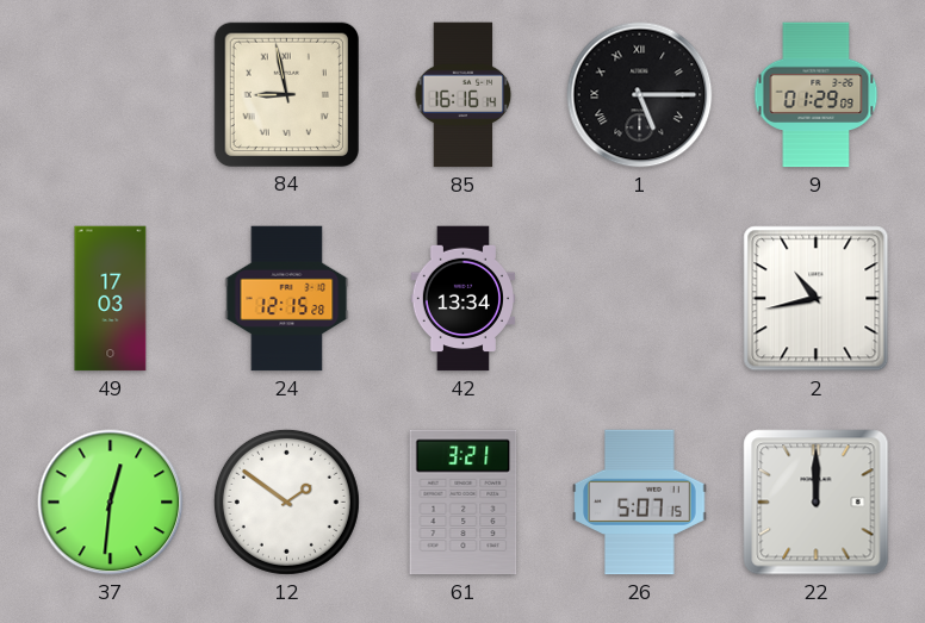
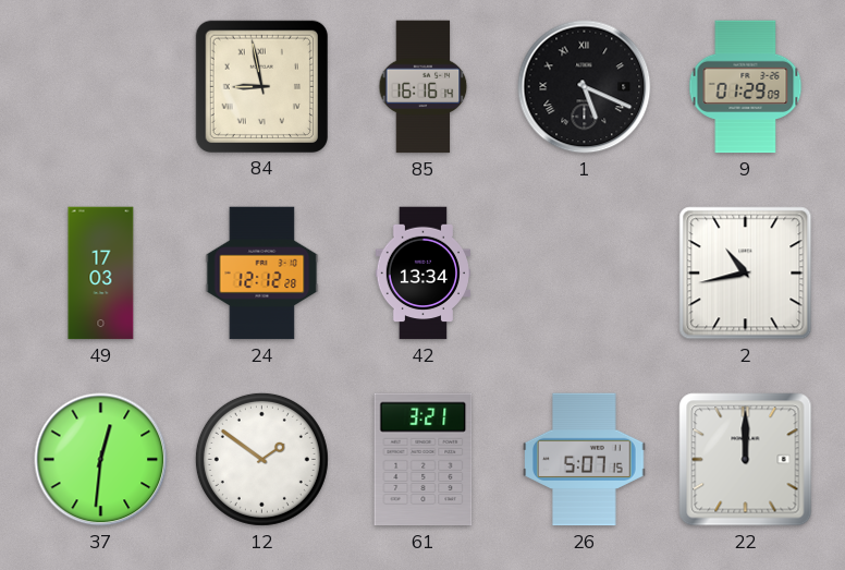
1: 5:15 -> 5:19
24: 12:15 -> 12:12
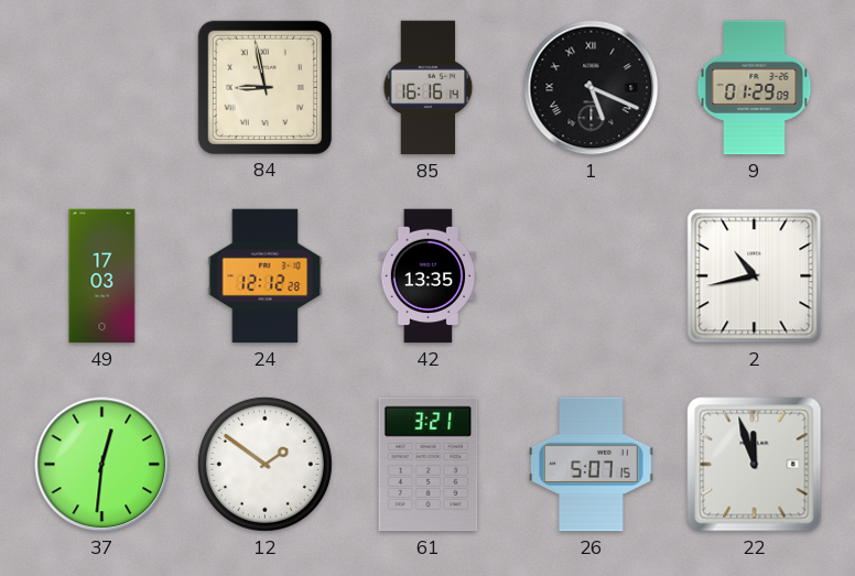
42: 13:34 -> 13:35
22: 12:00 -> 11:57
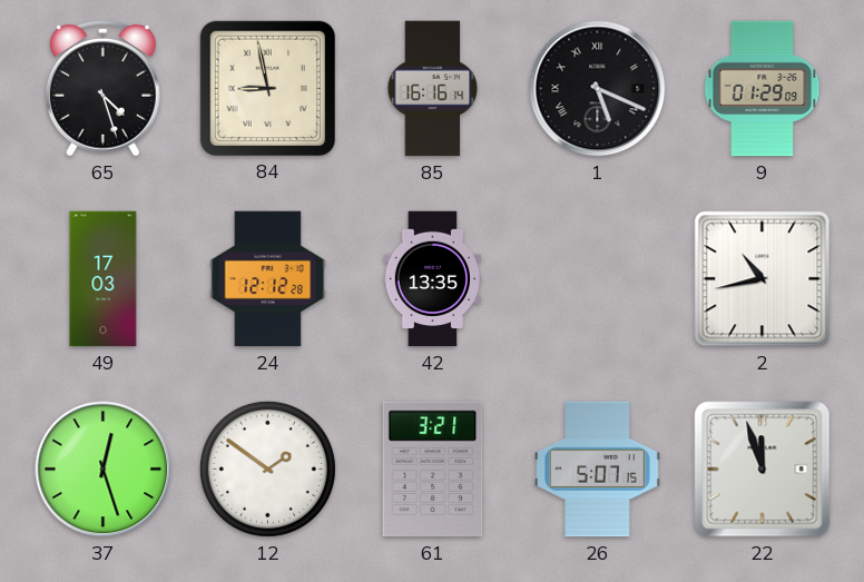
65: none -> 4:27
37: 12:31 -> 12:27
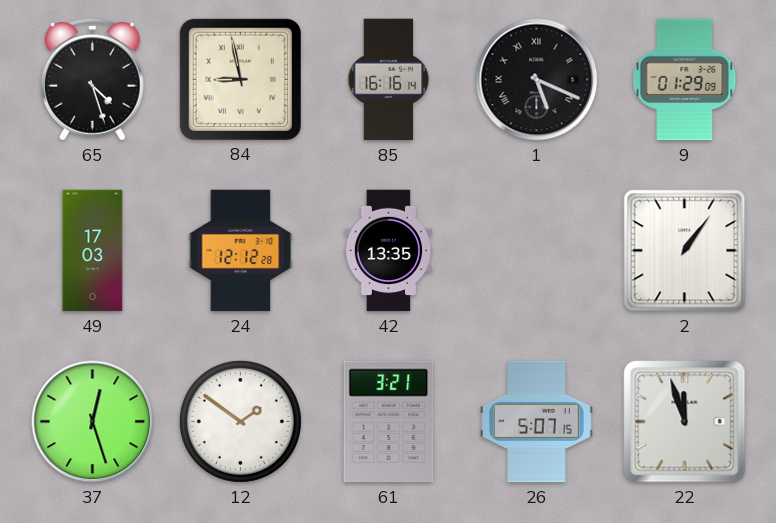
2: 10:43 -> 1:06
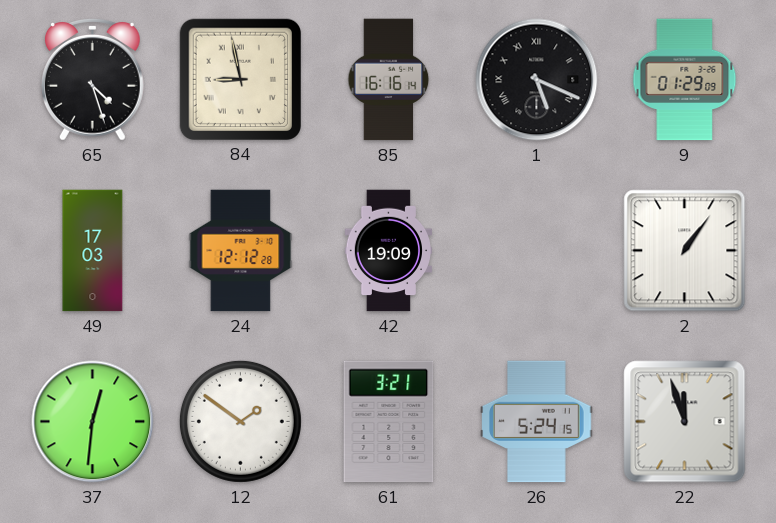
42: 13:35 -> 19:09
37: 12:27 -> 12:31
26: 5:07 -> 5:24
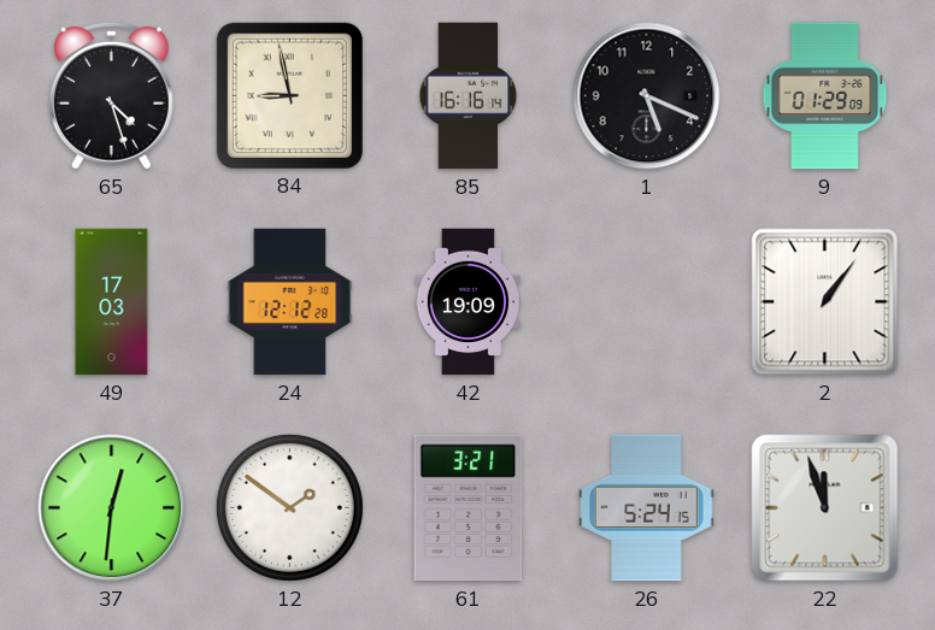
1 numerals: Roman -> Arabic
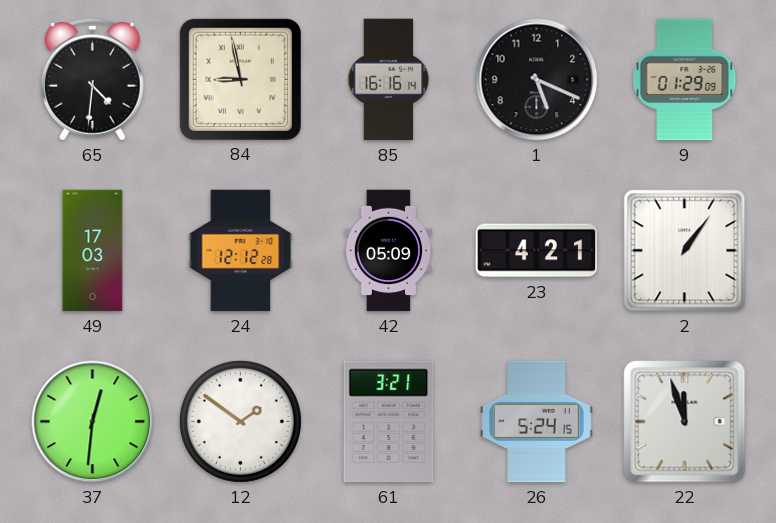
65: 4:27 -> 4:31
42: 19:09 -> 05:09
23: none -> 4:21
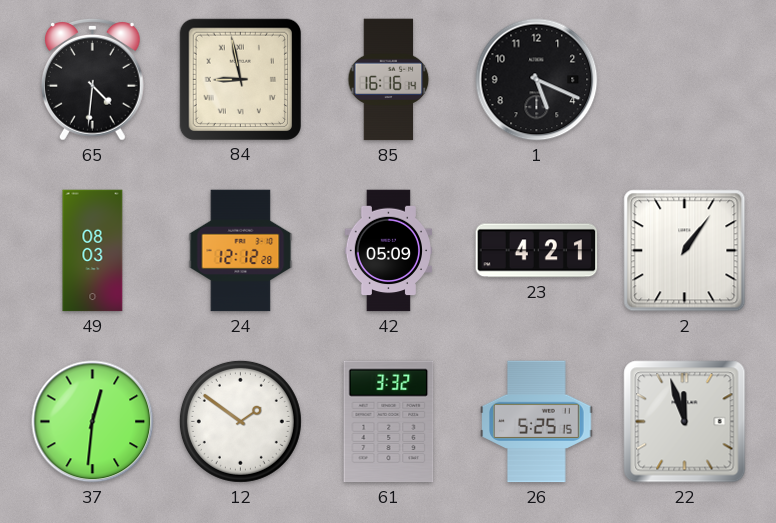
9: 01:29 -> none
49: 17:03 -> 08:03
61: 3:21 -> 3:32
26: 5:24 -> 5:25
